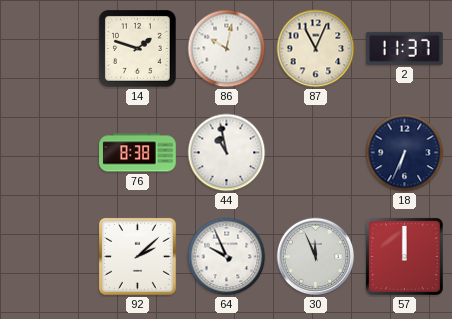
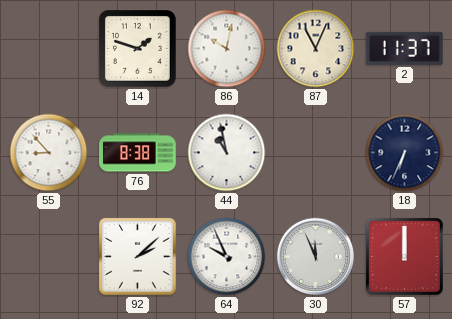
55: none -> 8:53
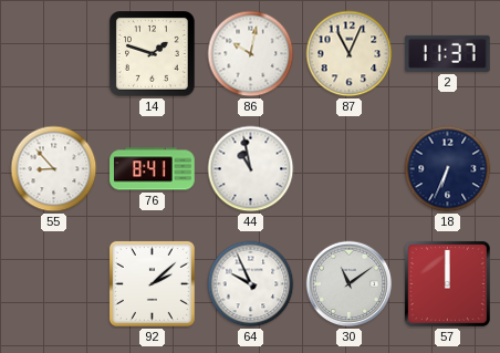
76: 8:38 -> 8:41
30: 11:56 -> 11:09
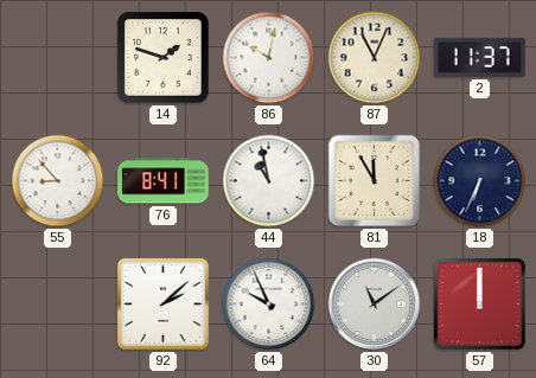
81: none -> 11:55
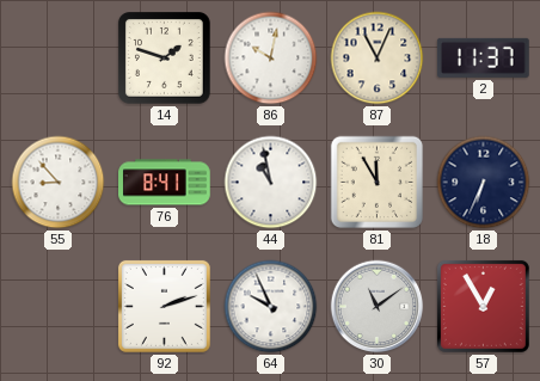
92: 2:08 -> 2:12
57: 12:00 -> 12:55
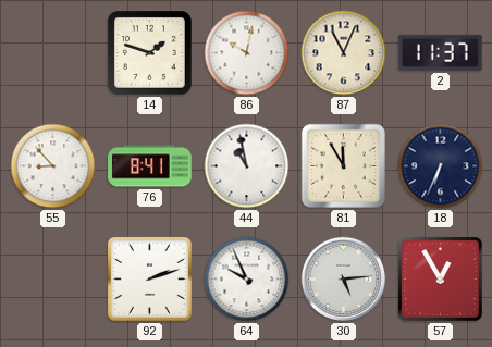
30: 11:09 -> 5:14
